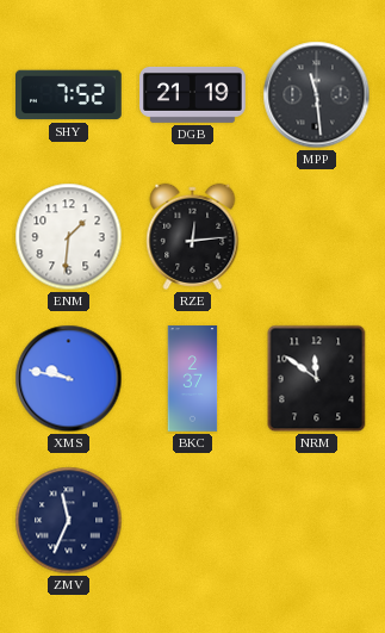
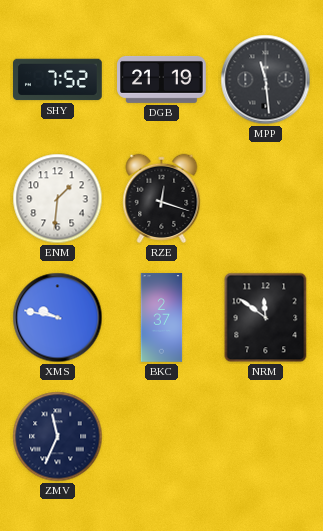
RZE: 12:14 -> 12:18
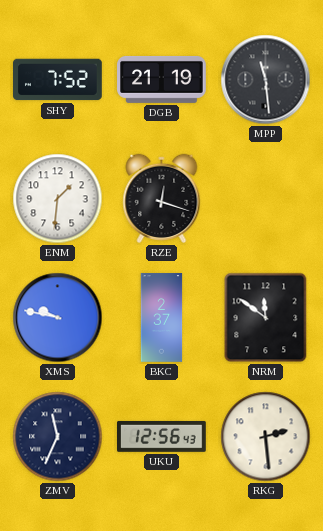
UKU: none -> 12:56
RKG: none -> 2:29
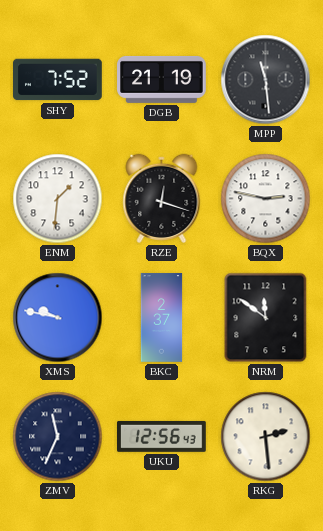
BQX: none -> 2:47
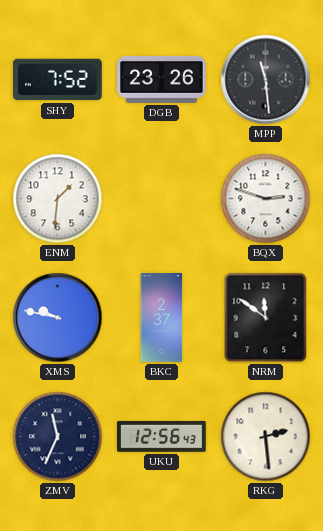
DGB: 21:19 -> 23:26
RZE: 12:18 -> none
BQX: 2:47 -> 2:48
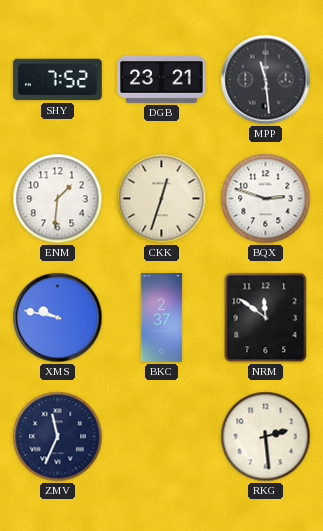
DGB: 23:26 -> 23:21
CKK: none -> 12:33
UKU: 12:56 -> none
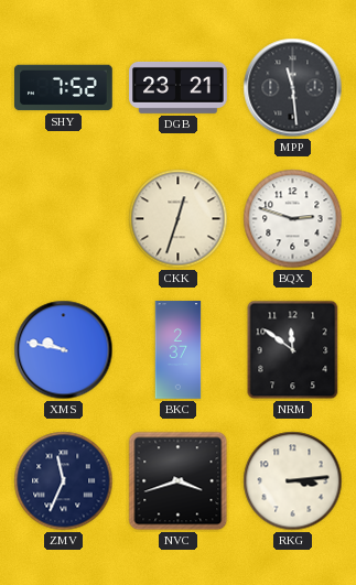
ENM: 1:31 -> none
NVC: none -> 3:42
RKG: 2:29 -> 3:14
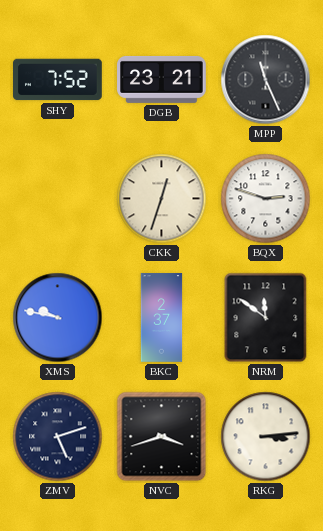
MPP: 11:29 -> 11:26
ZMV: 11:34 -> 5:12
